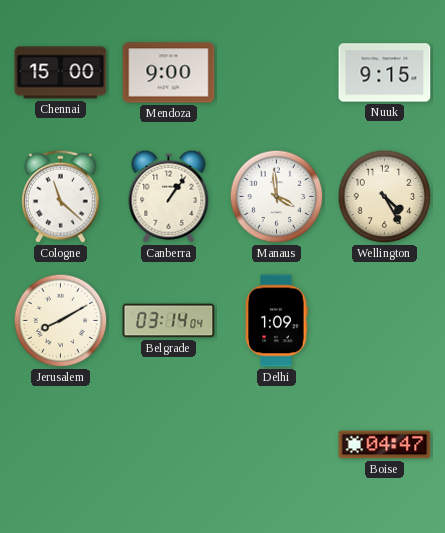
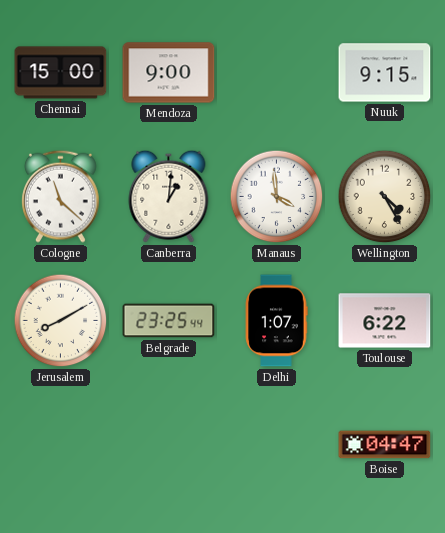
Canberra: 1:06 -> 1:01
Belgrade: 03:14 -> 23:25
Delhi: 1:09 -> 1:07
Toulouse: none -> 6:22
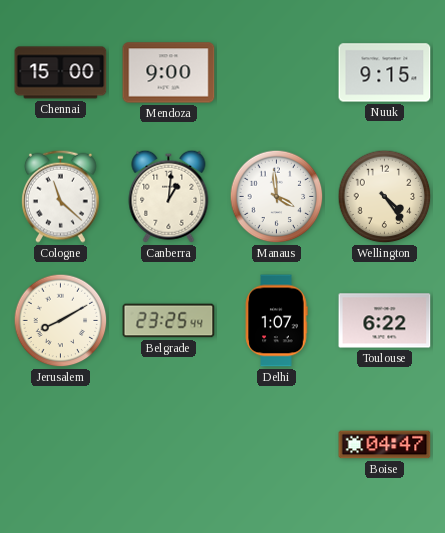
Wellington: 4:25 -> 4:24
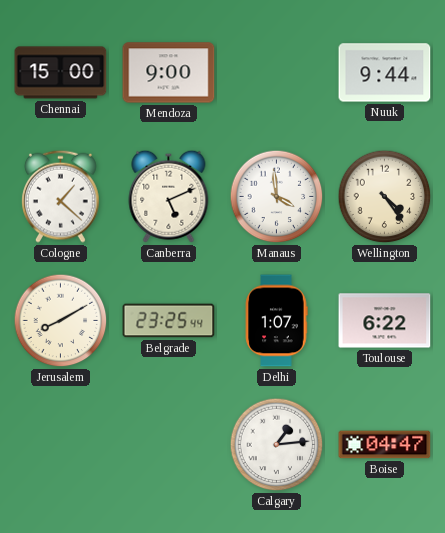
Nuuk: 9:15 -> 9:44
Cologne: 11:22 -> 1:22
Canberra: 1:01 -> 5:11
Calgary: none -> 1:14
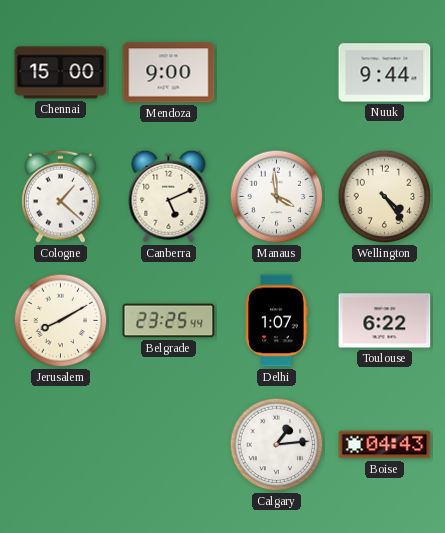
Boise: 04:47 -> 04:43
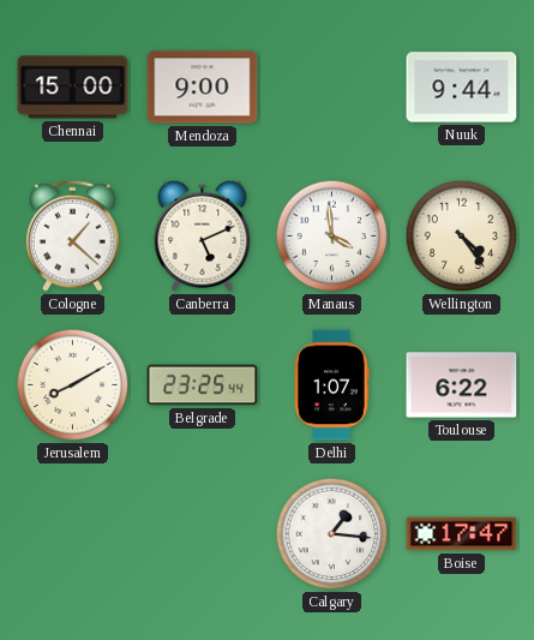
Calgary: 1:14 -> 1:16
Boise: 04:43 -> 17:47
